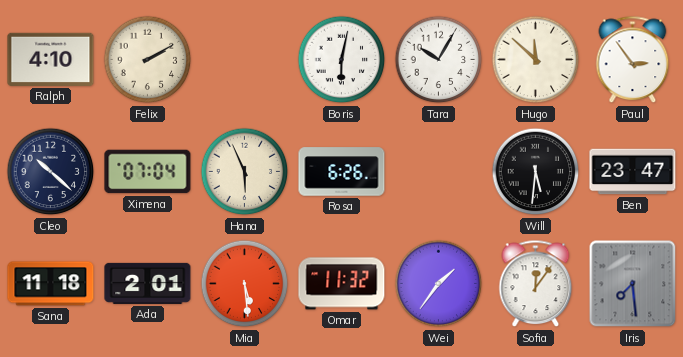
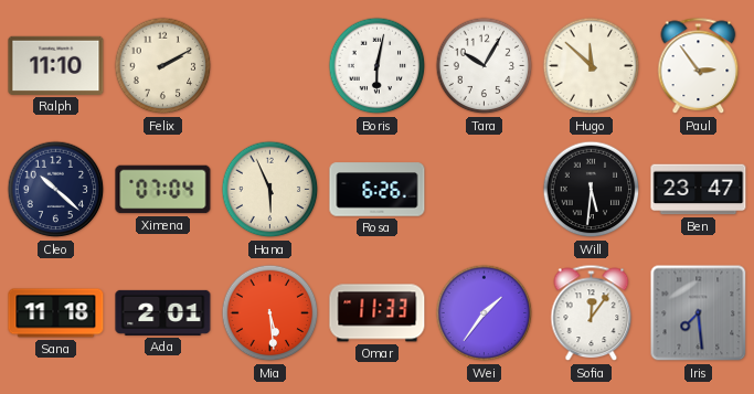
Ralph: 4:10 -> 11:10
Omar: 11:32 -> 11:33
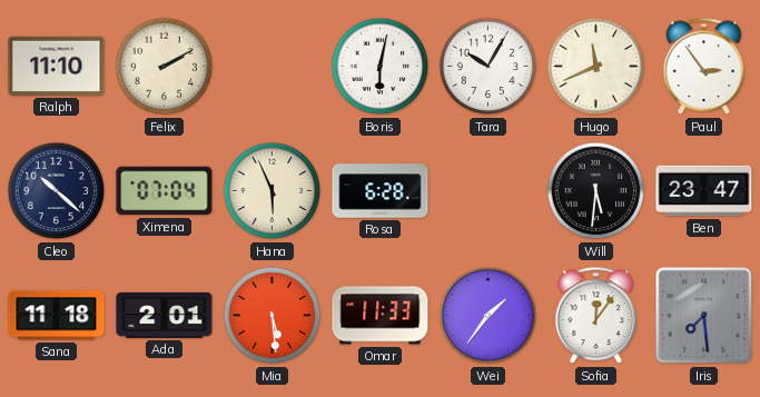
Hugo: 11:52 -> 11:41
Rosa: 6:26 -> 6:28
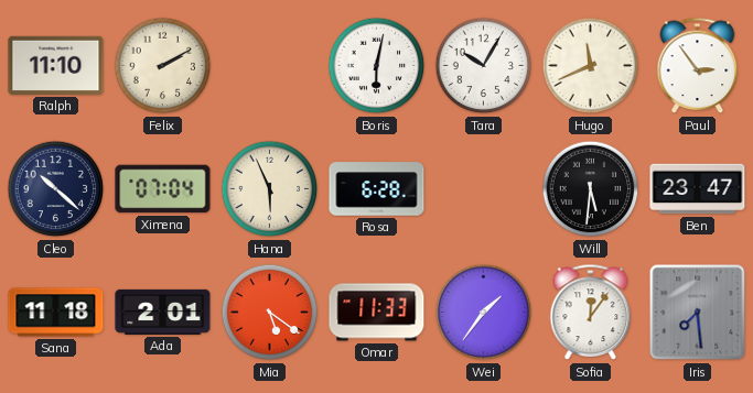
Mia: 5:29 -> 5:21
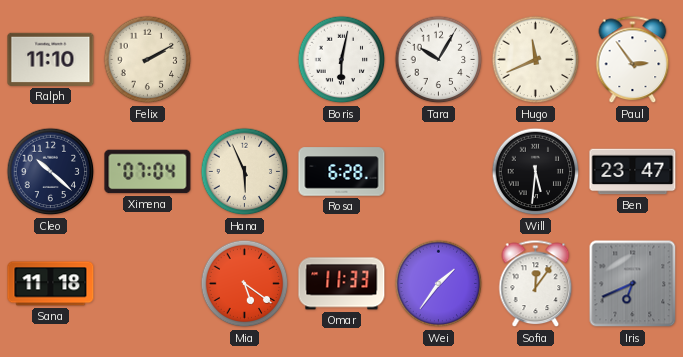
Ada: 2:01 -> none
Iris: 7:29 -> 6:41
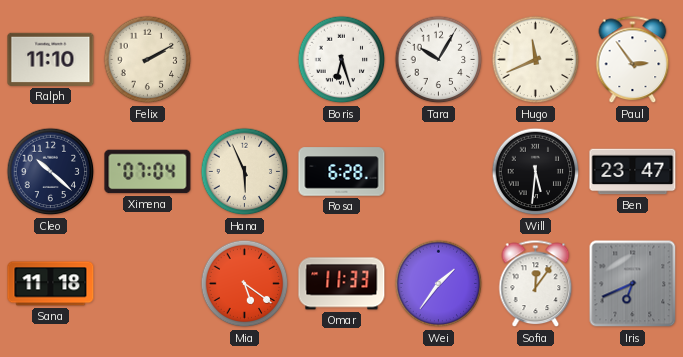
Boris: 6:02 -> 6:27
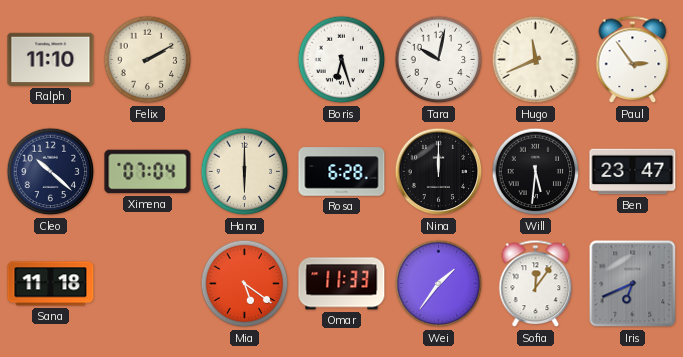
Tara: 10:05 -> 10:02
Hana: 5:56 -> 6:00
Nina: none -> 12:00
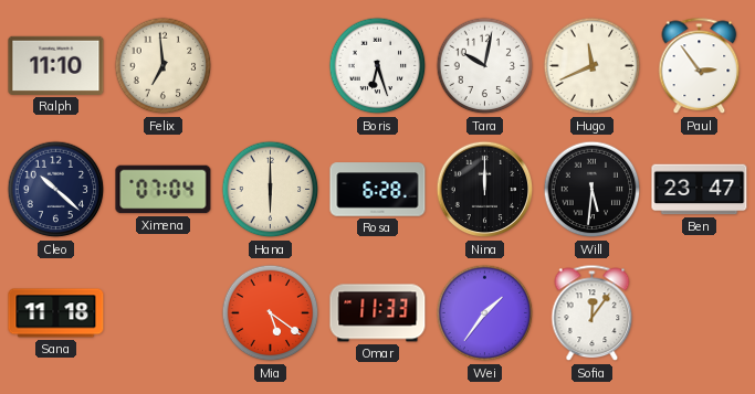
Felix: 2:10 -> 6:59
Iris: 6:41 -> none
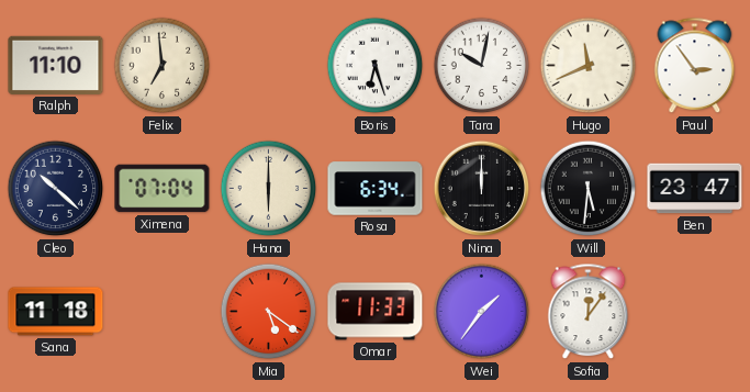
Rosa: 6:28 -> 6:34
